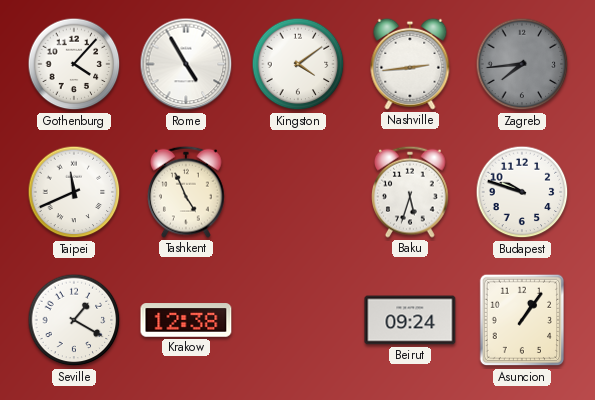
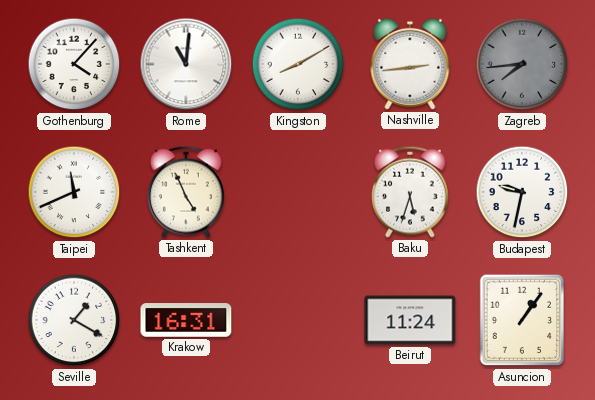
Rome: 4:55 -> 11:01
Kingston: 4:09 -> 8:10
Budapest: 9:48 -> 9:32
Krakow: 12:38 -> 16:31
Beirut: 09:24 -> 11:24
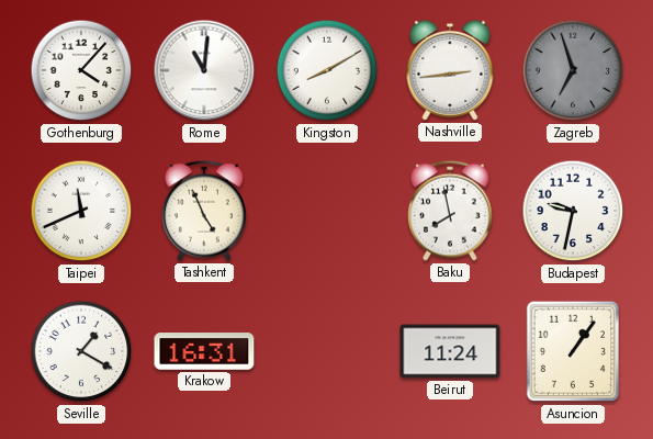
Zagreb: 7:44 -> 6:57
Baku: 5:33 -> 7:58
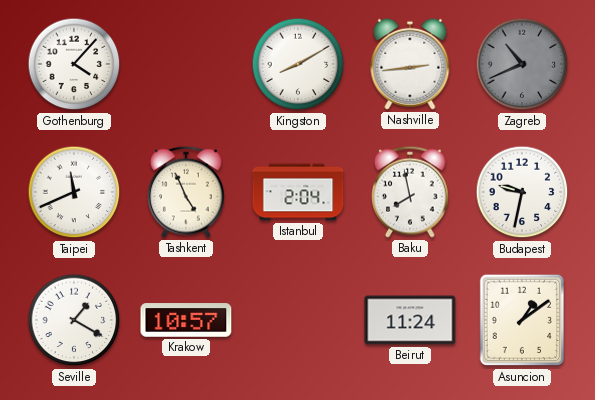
Rome: 11:01 -> none
Zagreb: 6:57 -> 10:41
Istanbul: none -> 2:04
Krakow: 16:31 -> 10:57
Asuncion: 1:06 -> 1:09
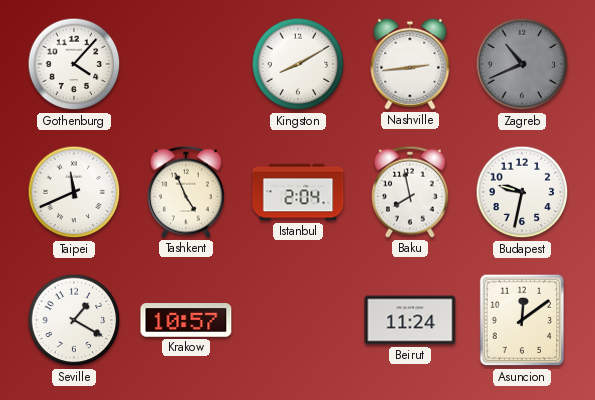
Asuncion: 1:09 -> 12:09
